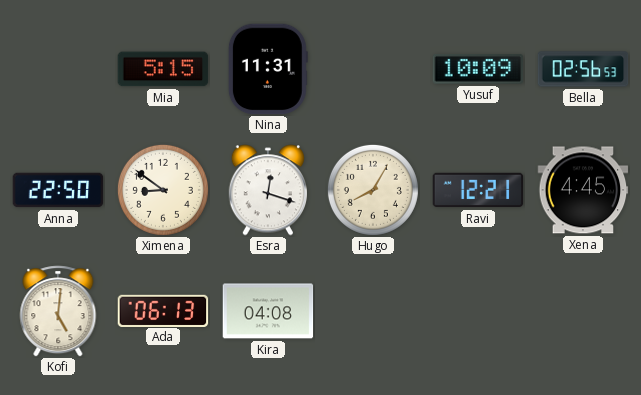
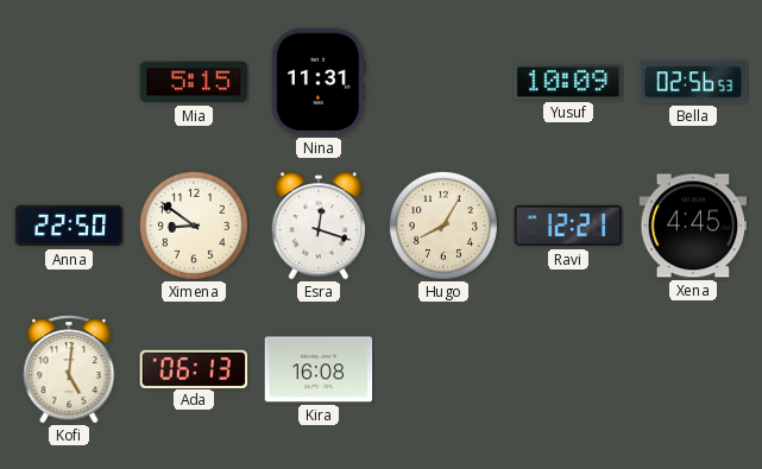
Kira: 04:08 -> 16:08
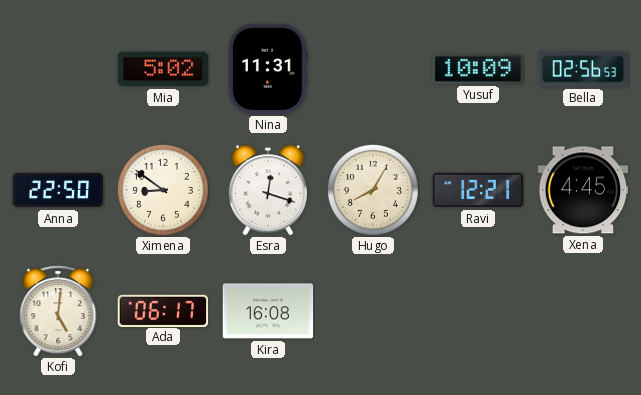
Mia: 5:15 -> 5:02
Ada: 06:13 -> 06:17
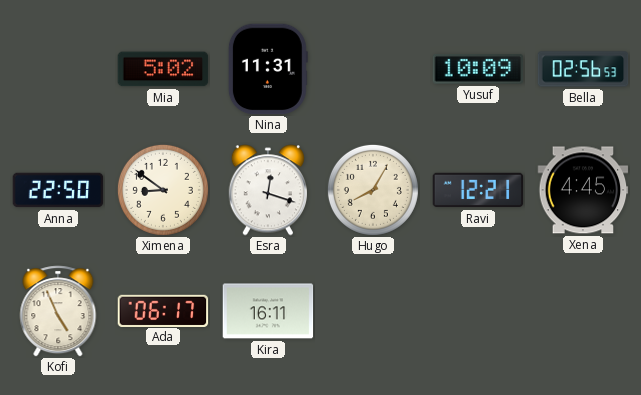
Kofi: 5:01 -> 4:56
Kira: 16:08 -> 16:11
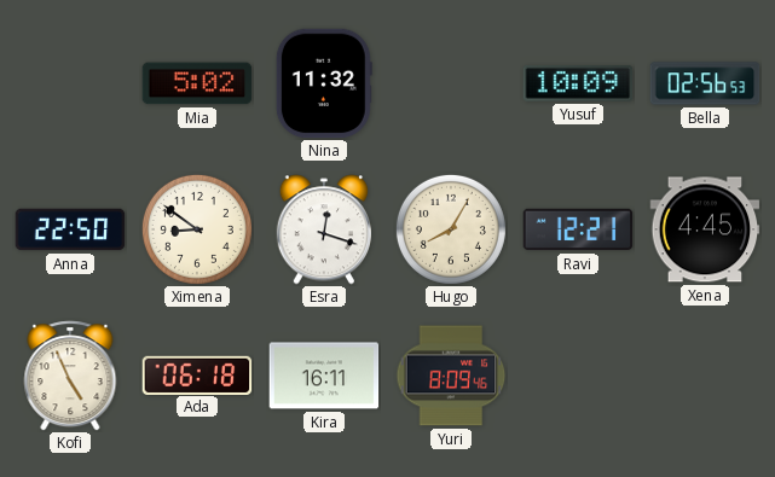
Nina: 11:31 -> 11:32
Ada: 06:17 -> 06:18
Yuri: none -> 8:09
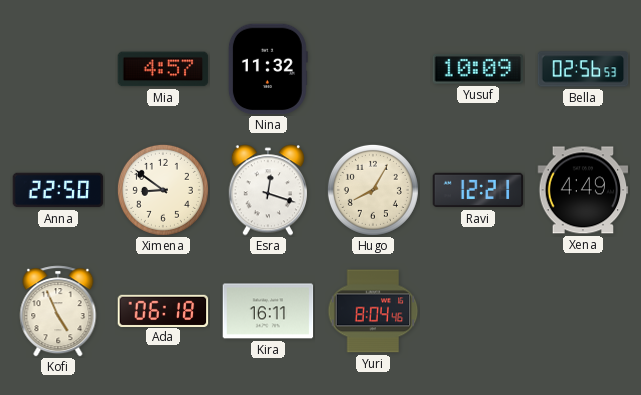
Mia: 5:02 -> 4:57
Xena: 4:45 -> 4:49
Yuri: 8:09 -> 8:04
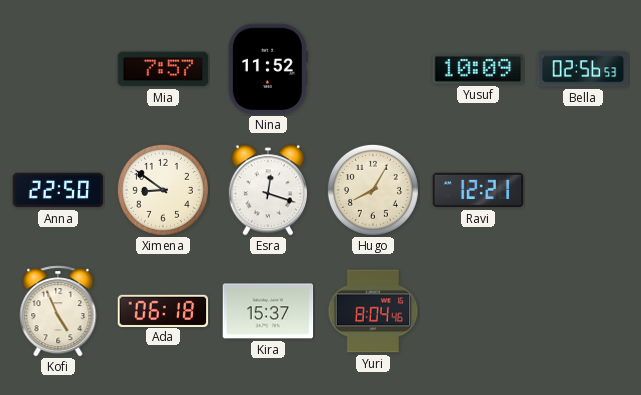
Mia: 4:57 -> 7:57
Nina: 11:32 -> 11:52
Xena: 4:49 -> none
Kira: 16:11 -> 15:37
